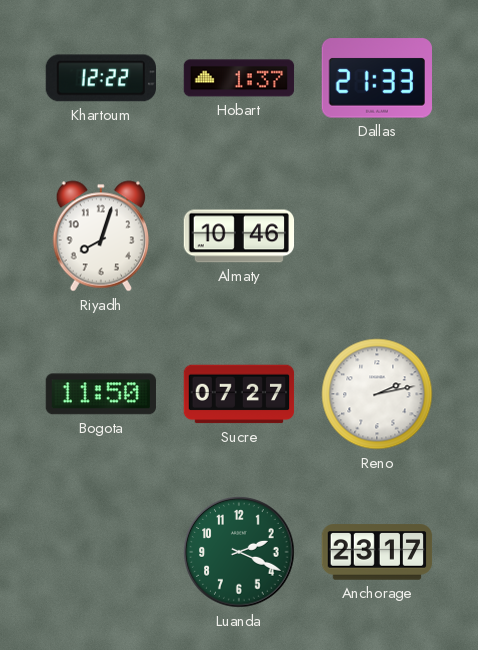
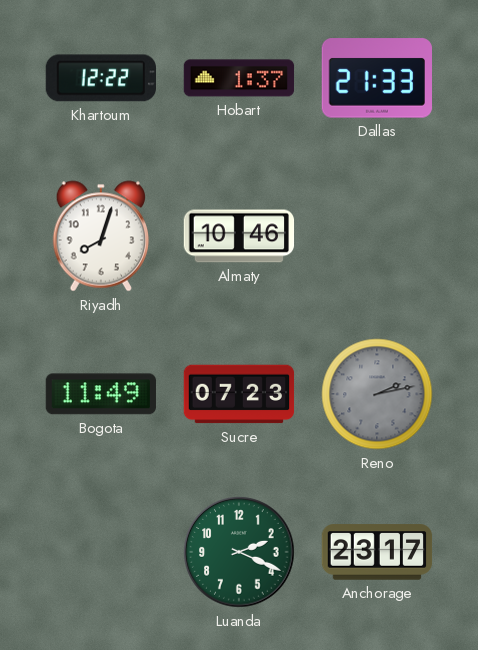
Bogota: 11:50 -> 11:49
Sucre: 07:27 -> 07:23
Reno dial: white -> grey
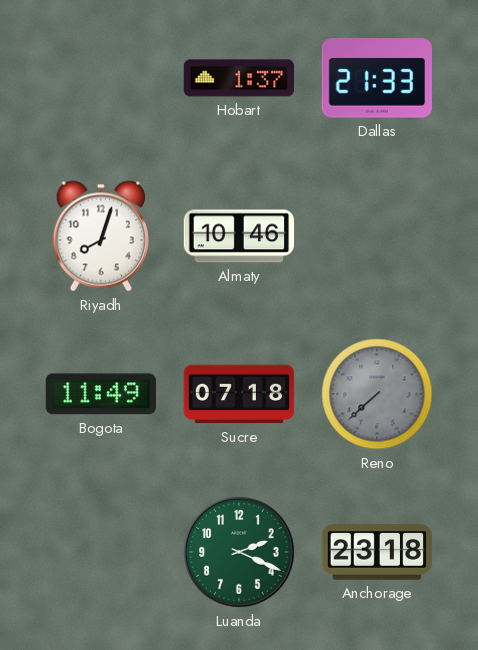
Khartoum: 12:22 -> none
Sucre: 07:23 -> 07:18
Reno: 2:13 -> 7:38
Anchorage: 23:17 -> 23:18
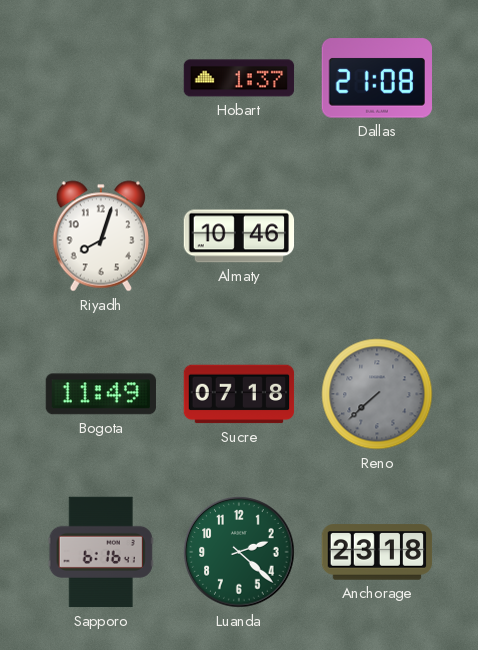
Dallas: 21:33 -> 21:08
Sapporo: none -> 6:16
Luanda: 2:19 -> 2:22
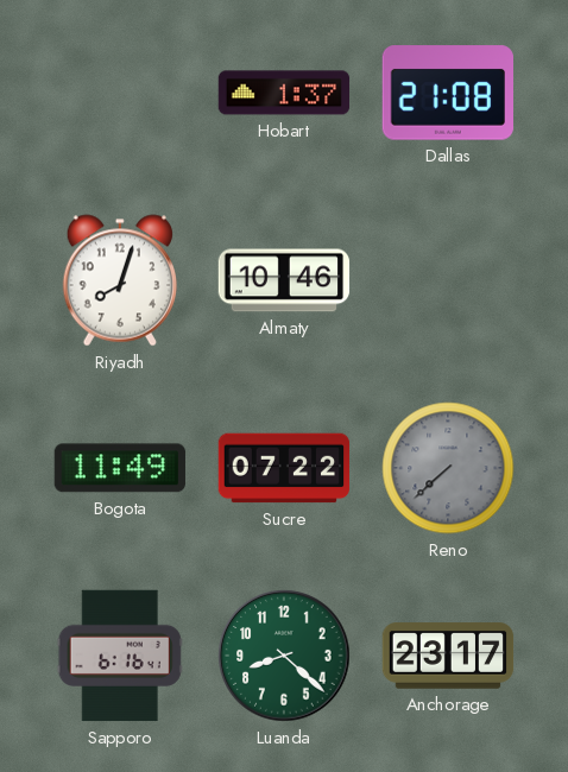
Sucre: 07:18 -> 07:22
Luanda: 2:22 -> 8:22
Anchorage: 23:18 -> 23:17
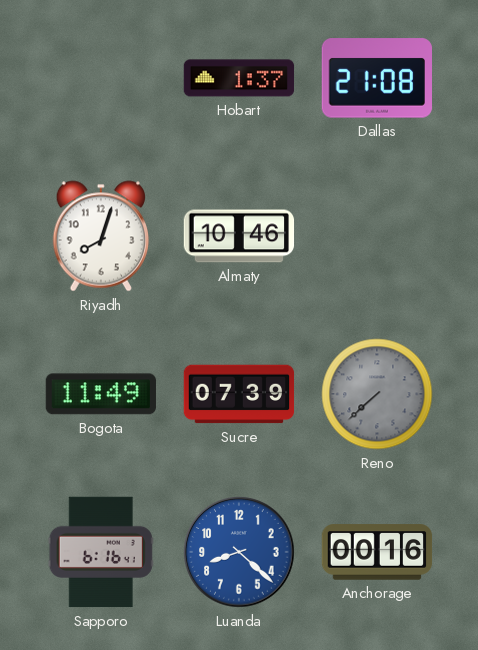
Sucre: 07:22 -> 07:39
Luanda dial: green -> blue
Anchorage: 23:17 -> 00:16
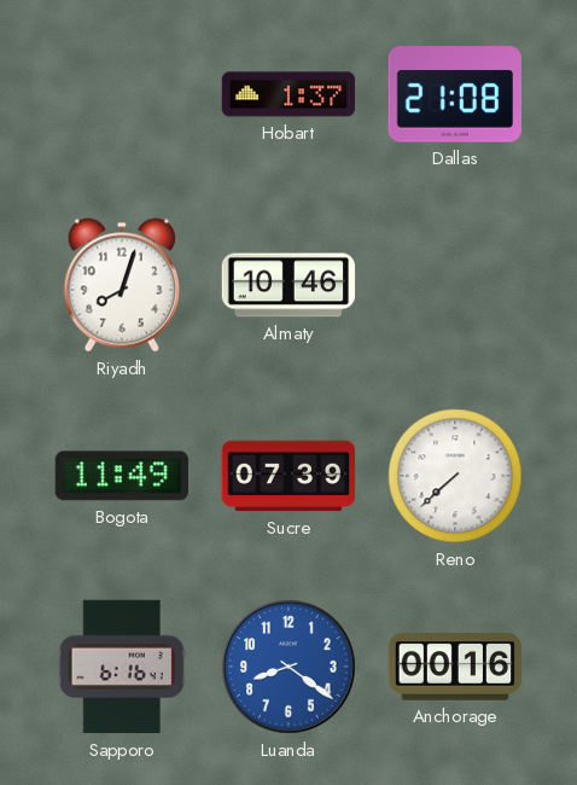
Reno dial: grey -> white
Luanda: 8:22 -> 8:21
